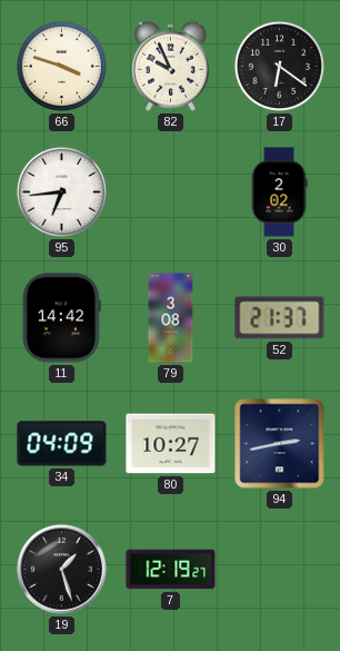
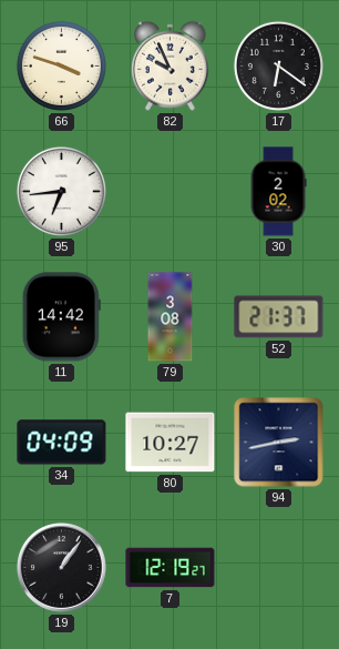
19: 1:27 -> 1:06
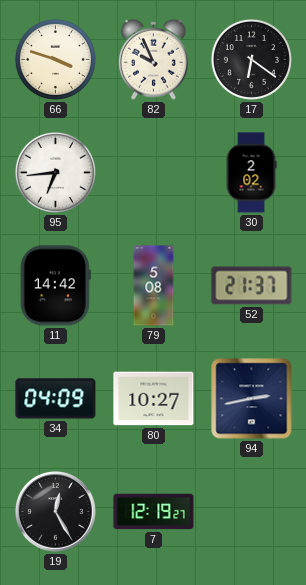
79: 3:08 -> 5:08
19: 1:06 -> 12:25
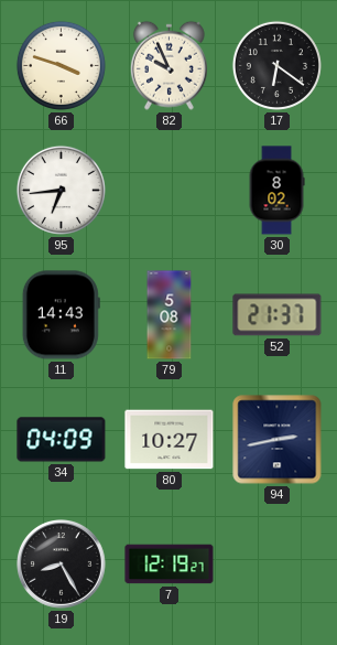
30: 2:02 -> 8:02
11: 14:42 -> 14:43
19: 12:25 -> 8:25
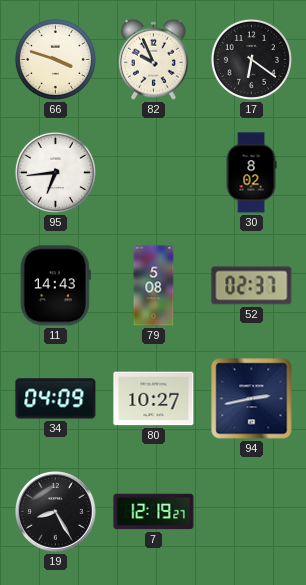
52: 21:37 -> 02:37
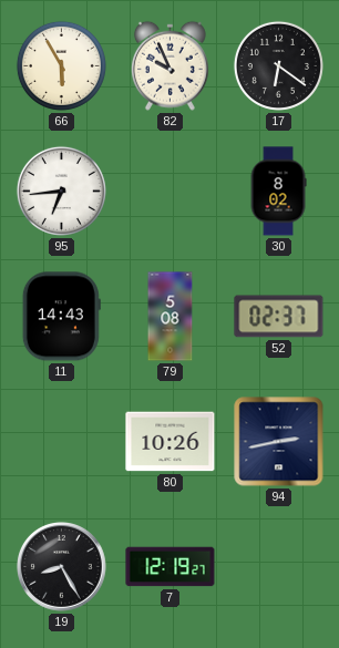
66: 3:48 -> 5:55
34: 04:09 -> none
80: 10:27 -> 10:26
